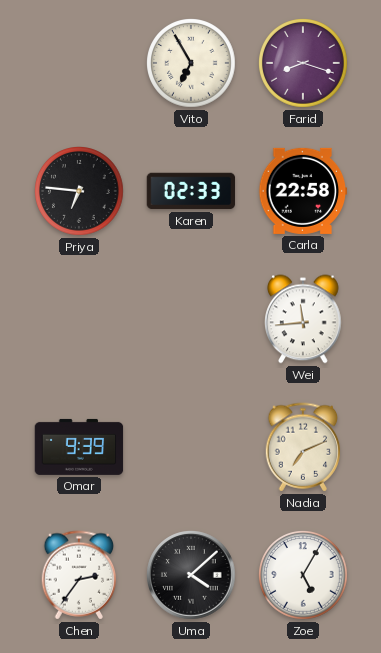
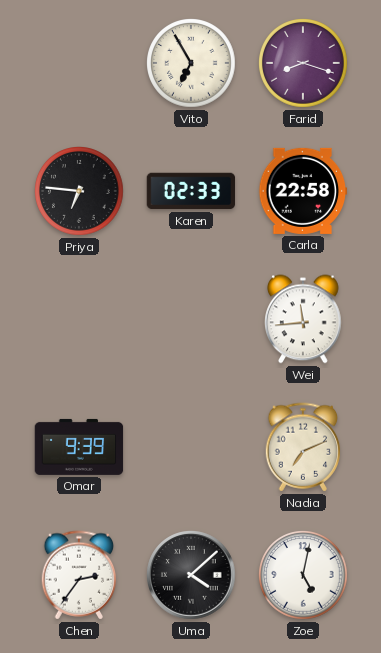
Zoe: 5:05 -> 5:02
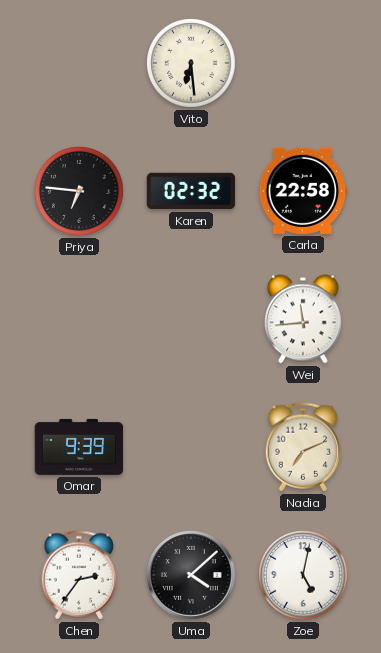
Vito: 6:55 -> 6:29
Farid: 8:18 -> none
Karen: 02:33 -> 02:32
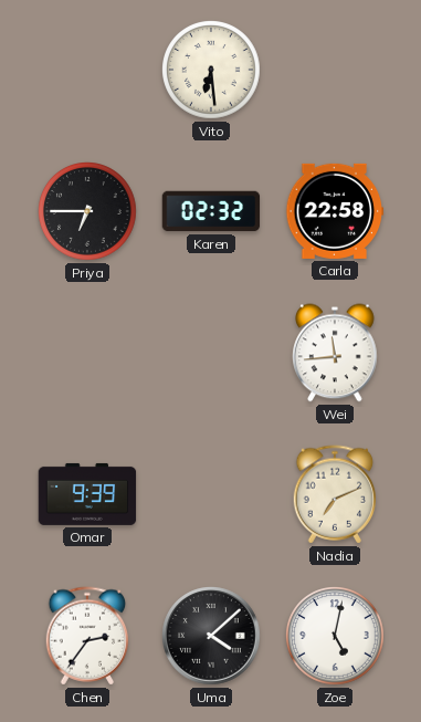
Priya: 6:46 -> 6:45
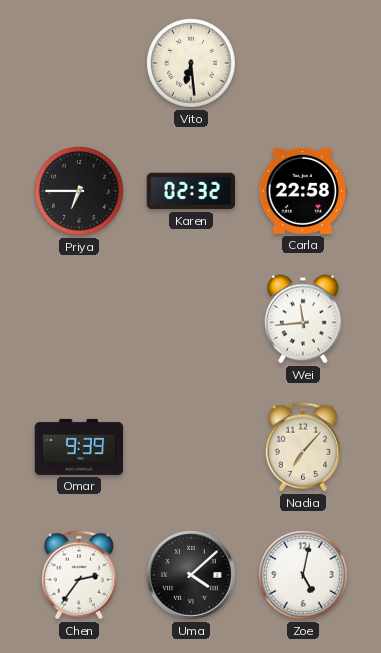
Nadia: 7:11 -> 7:07
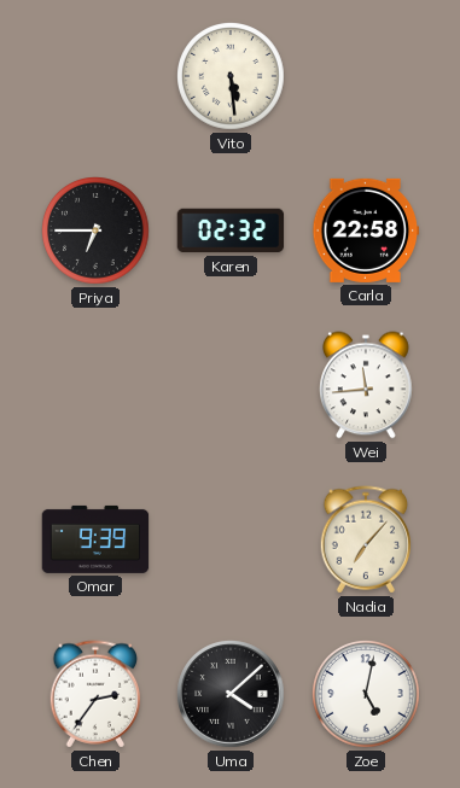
Vito: 6:29 -> 5:29
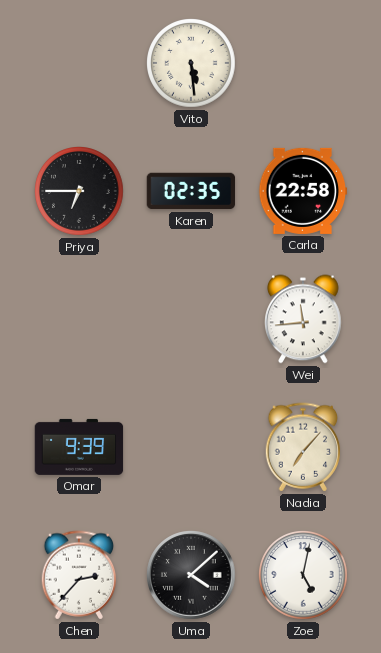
Karen: 02:32 -> 02:35
Chen: 2:36 -> 2:37
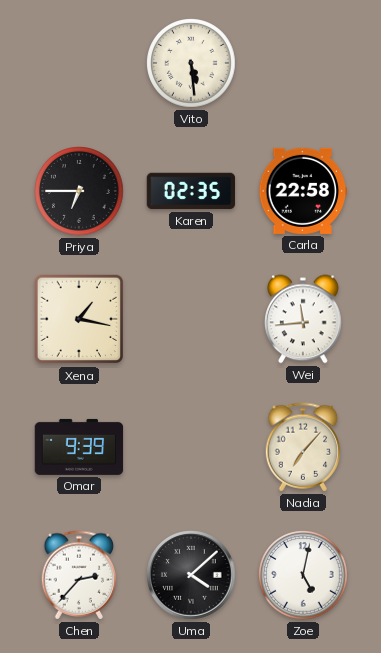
Xena: none -> 1:17
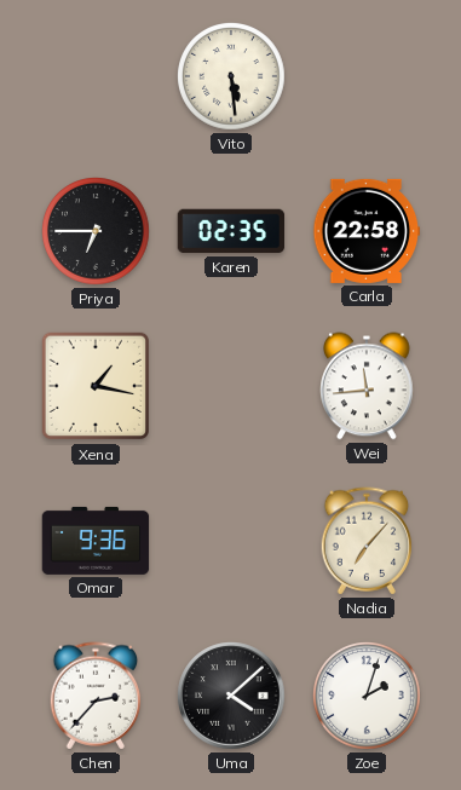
Omar: 9:39 -> 9:36
Zoe: 5:02 -> 2:03
